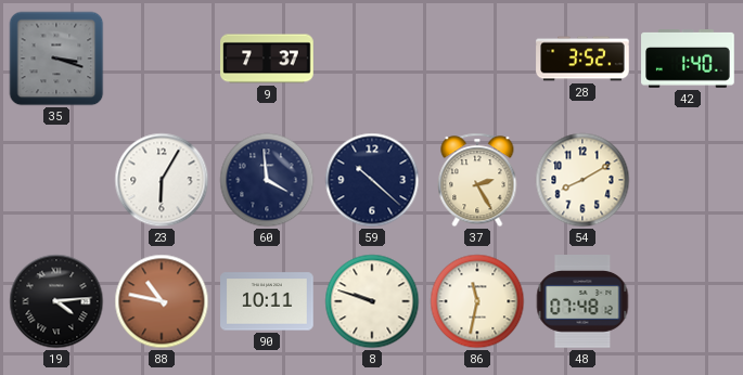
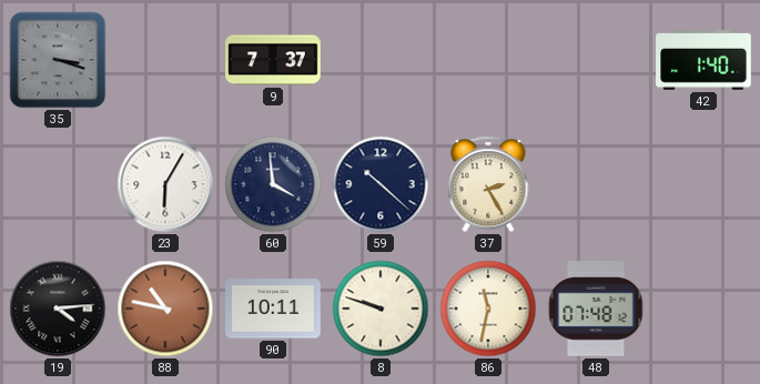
28: 3:52 -> none
54: 8:10 -> none
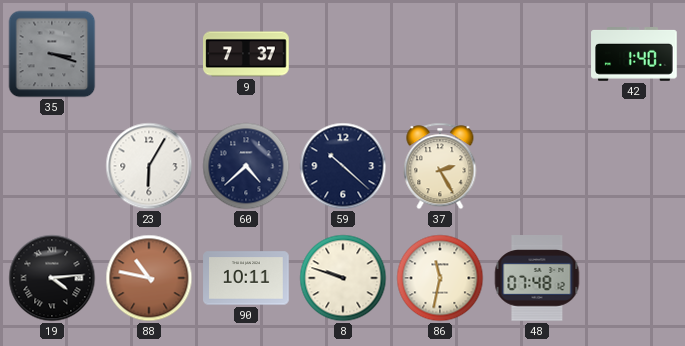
60: 3:59 -> 4:38
